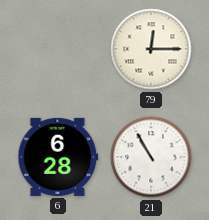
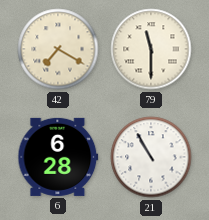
42: none -> 7:20
79: 12:15 -> 11:30
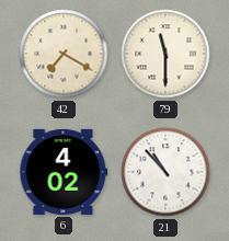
6: 6:28 -> 4:02
21: 10:55 -> 10:53
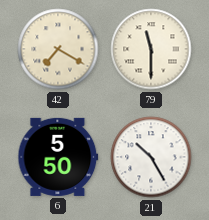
6: 4:02 -> 5:50
21: 10:53 -> 10:25
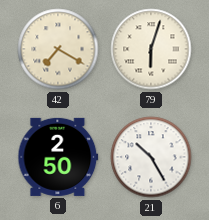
79: 11:30 -> 6:03
6: 5:50 -> 2:50
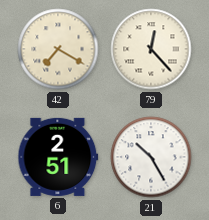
79: 6:03 -> 12:23
6: 2:50 -> 2:51
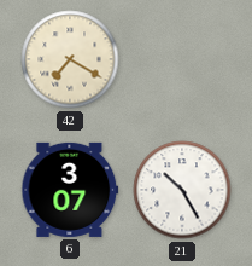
79: 12:23 -> none
6: 2:51 -> 3:07
